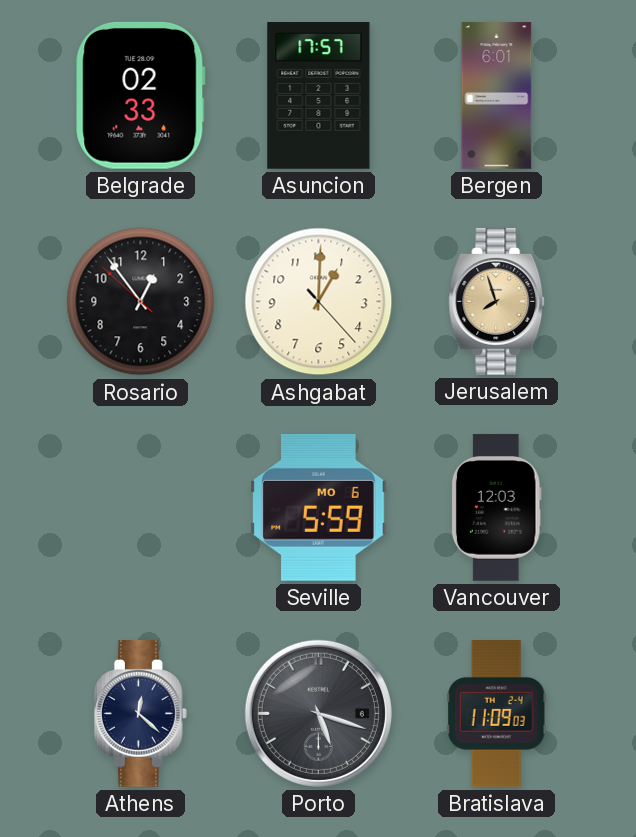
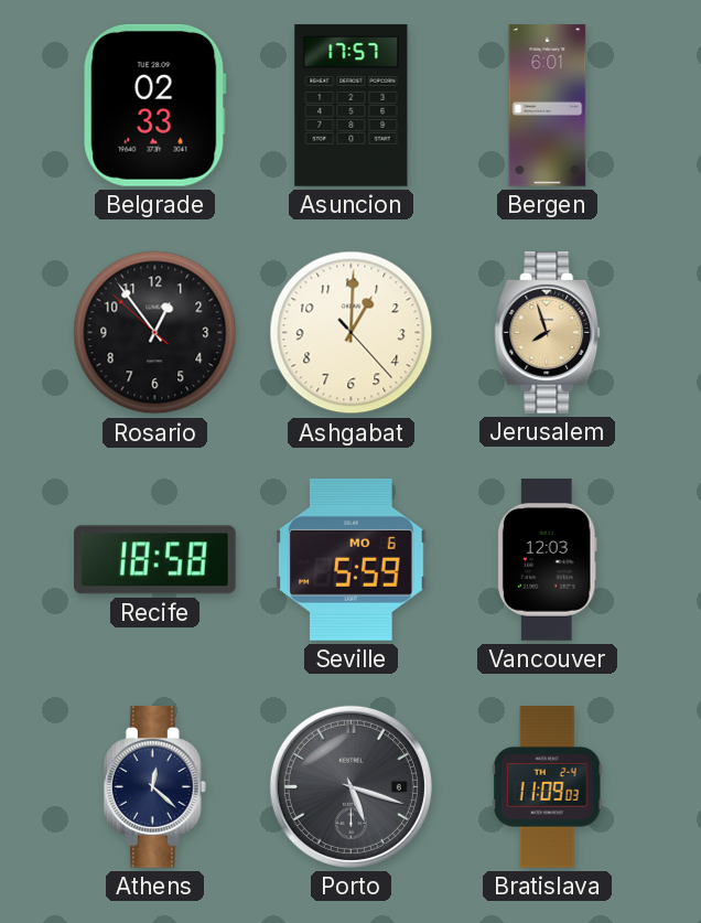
Recife: none -> 18:58
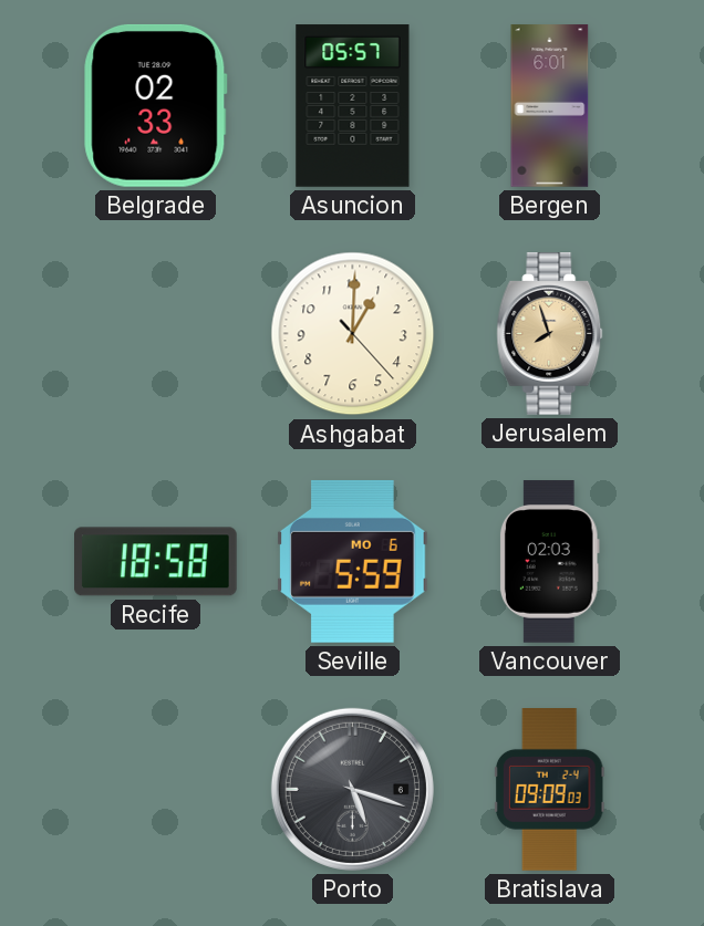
Asuncion: 17:57 -> 05:57
Rosario: 12:53 -> none
Vancouver: 12:03 -> 02:03
Athens: 12:22 -> none
Bratislava: 11:09 -> 09:09
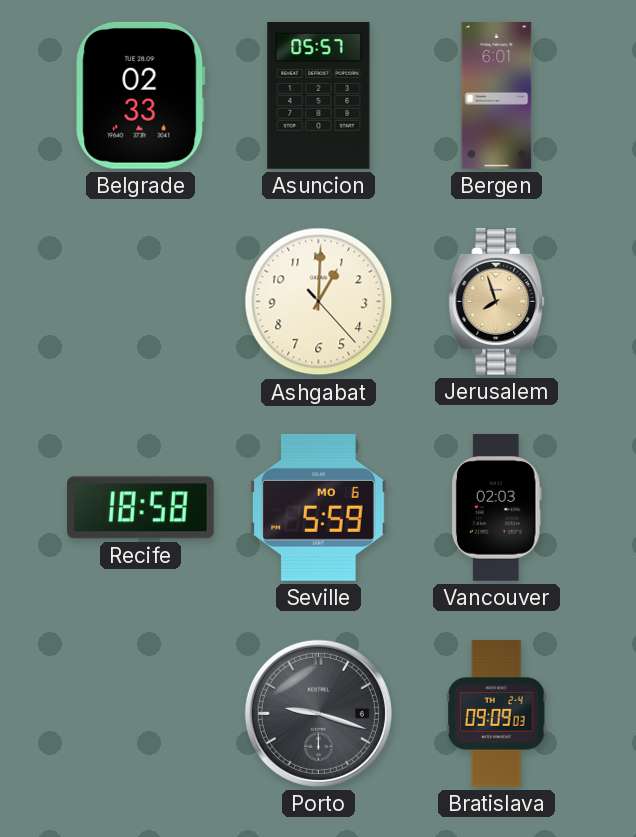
Porto: 5:18 -> 9:18
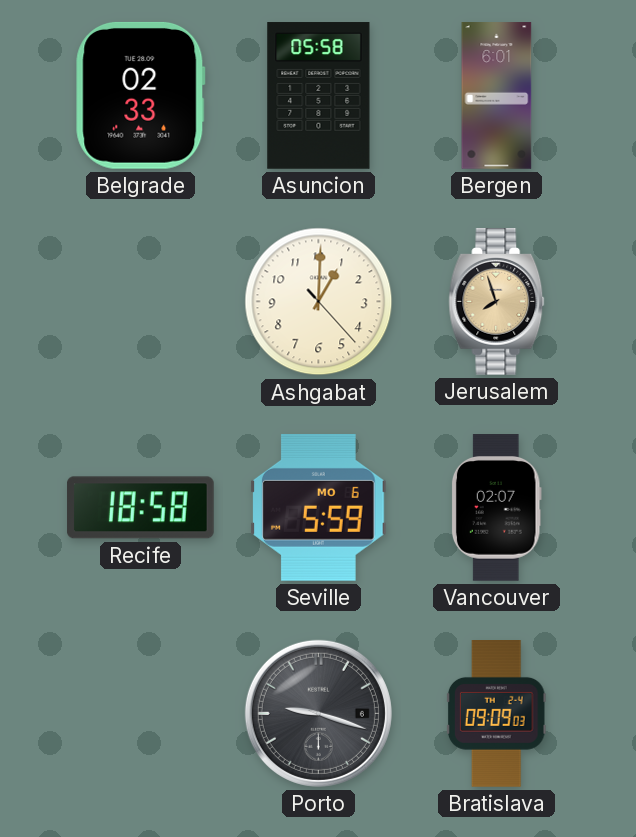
Asuncion: 05:57 -> 05:58
Vancouver: 02:03 -> 02:07
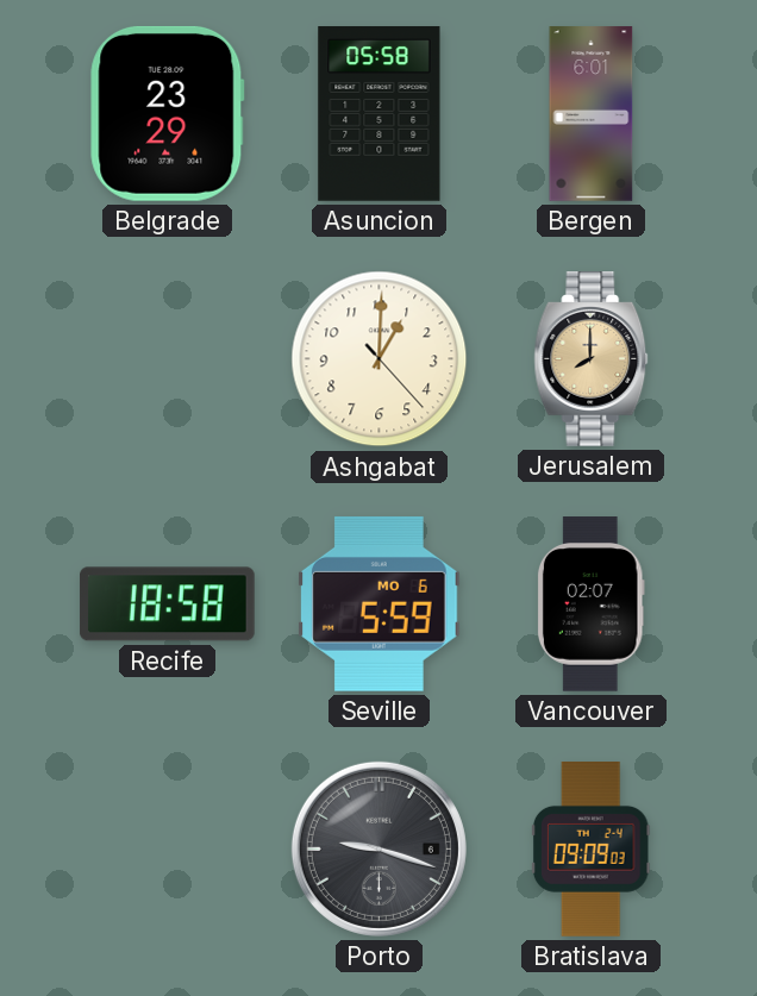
Belgrade: 02:33 -> 23:29
Jerusalem: 7:57 -> 8:00
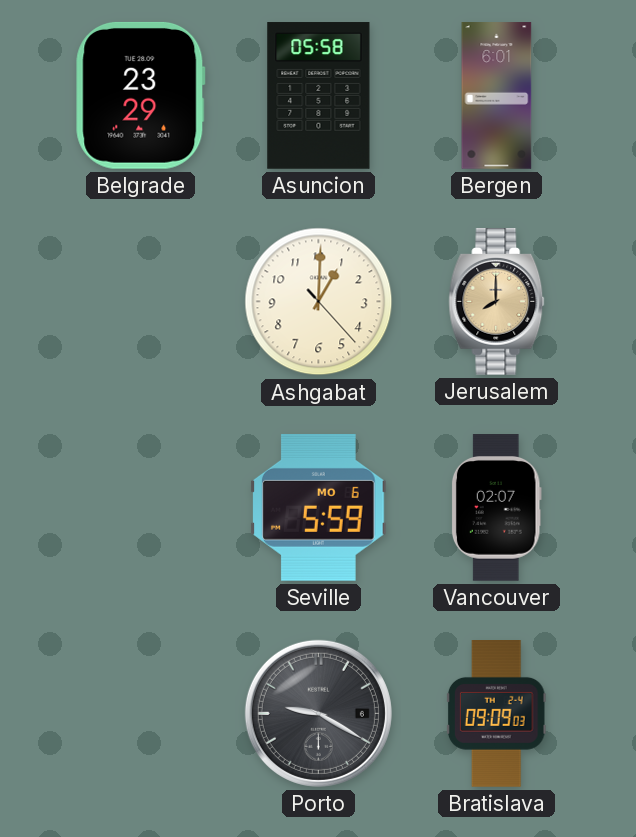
Recife: 18:58 -> none
Porto: 9:18 -> 9:20
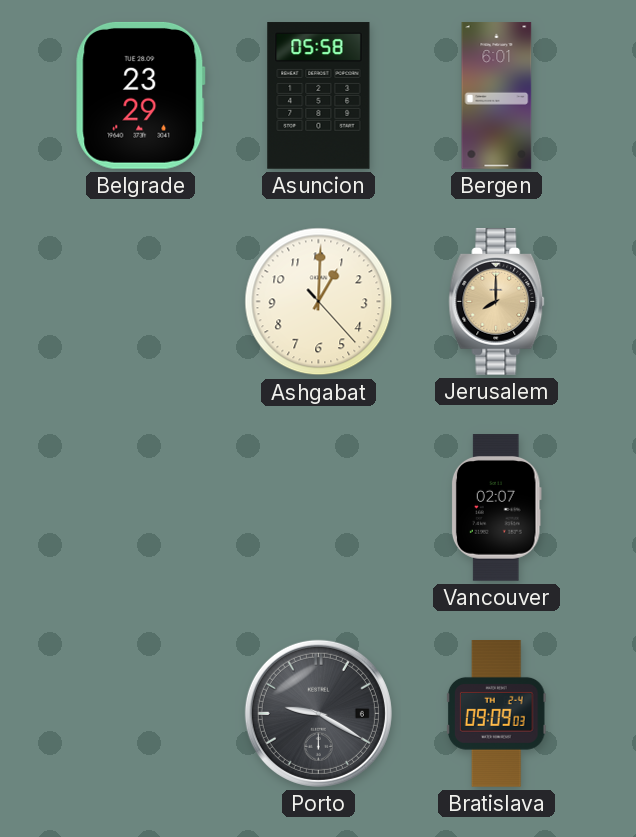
Seville: 5:59 -> none
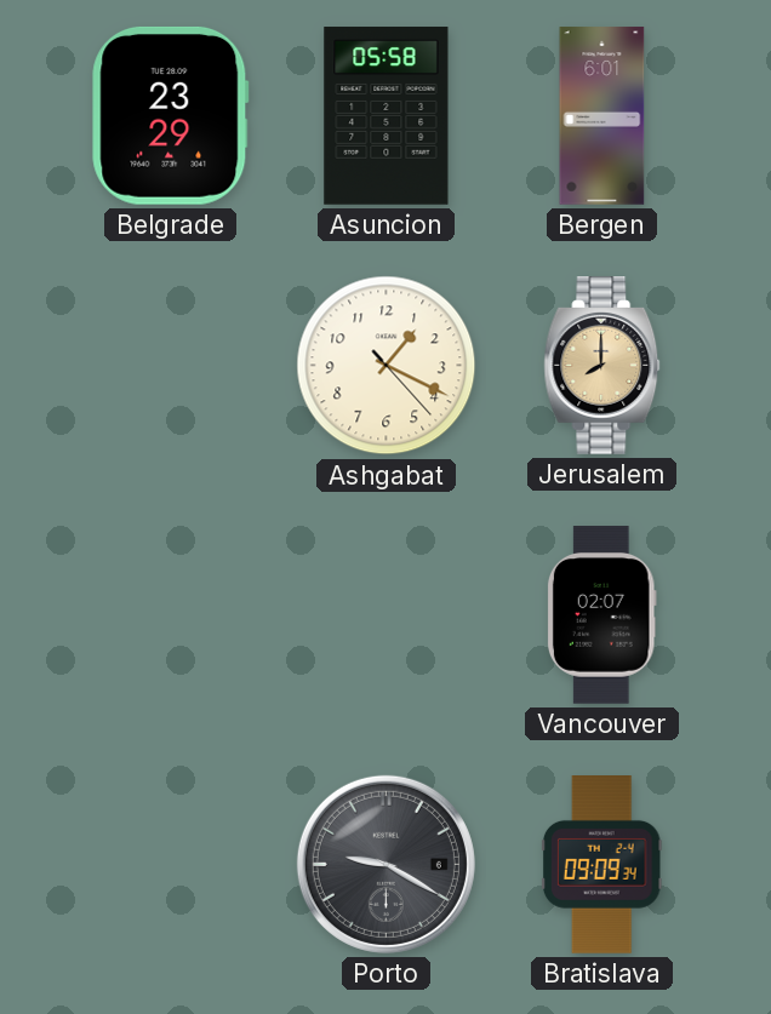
Ashgabat: 1:00 -> 1:19
Bratislava: 09:09:03 -> 09:09:34
